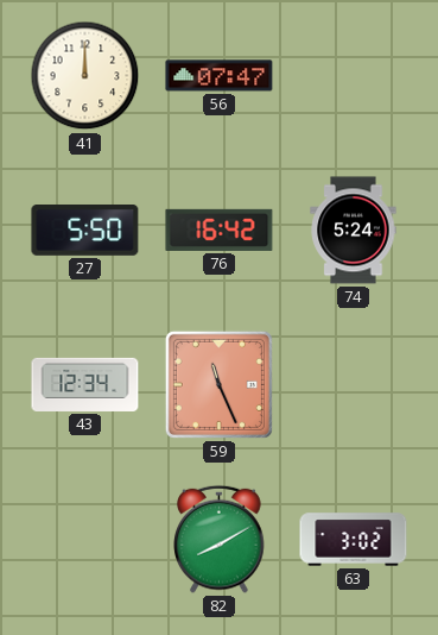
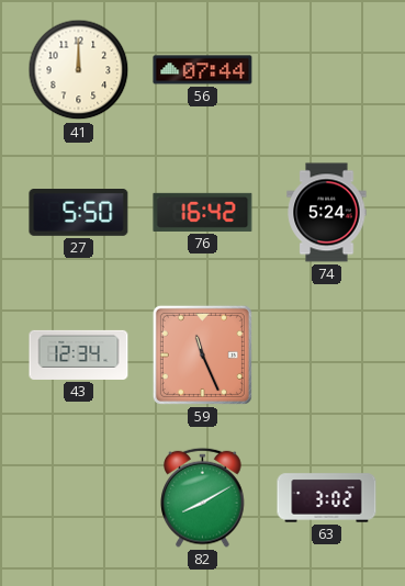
56: 07:47 -> 07:44
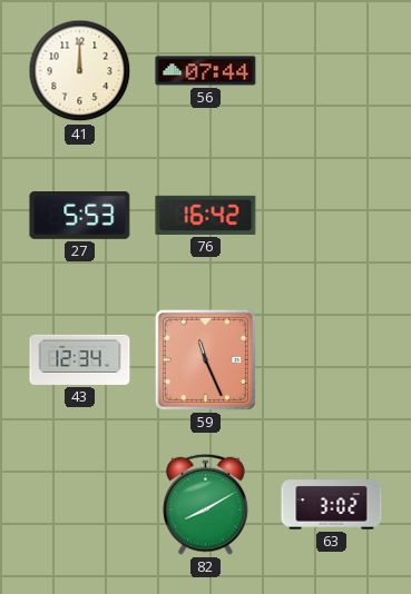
27: 5:50 -> 5:53
74: 5:24 -> none
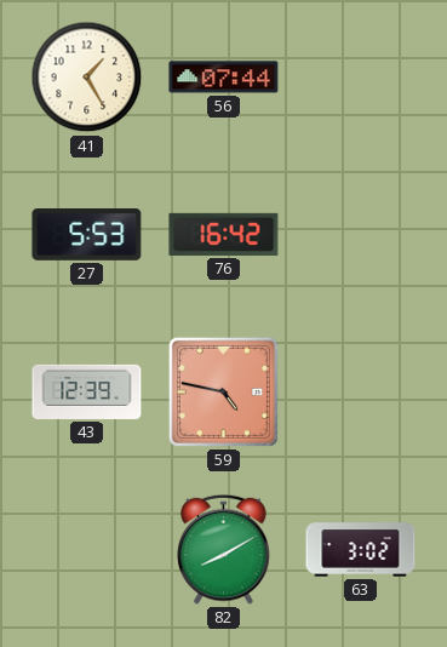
41: 12:00 -> 1:25
43: 12:34 -> 12:39
59: 11:26 -> 4:47
